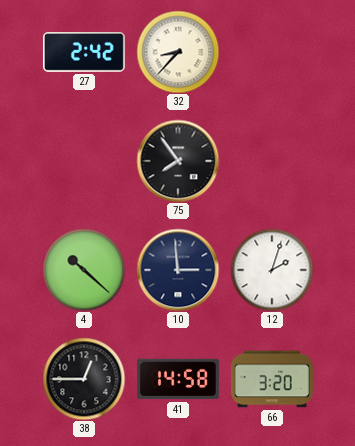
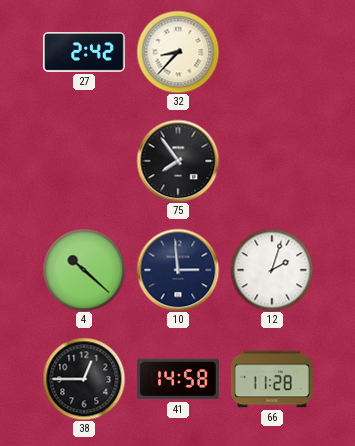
66: 3:20 -> 11:28
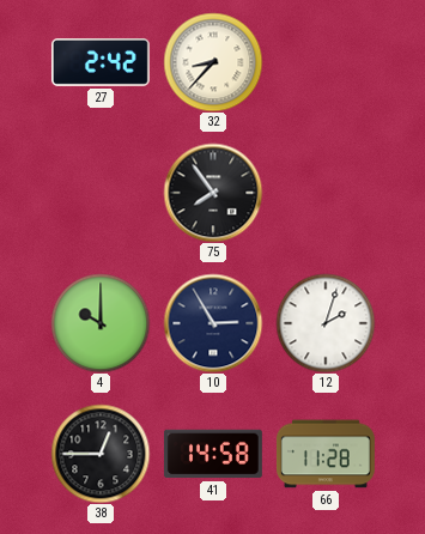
4: 10:22 -> 10:00
10: 2:59 -> 2:55
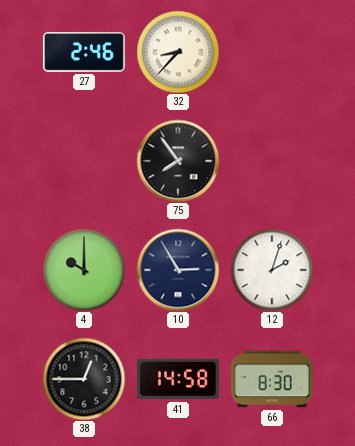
27: 2:42 -> 2:46
66: 11:28 -> 8:30
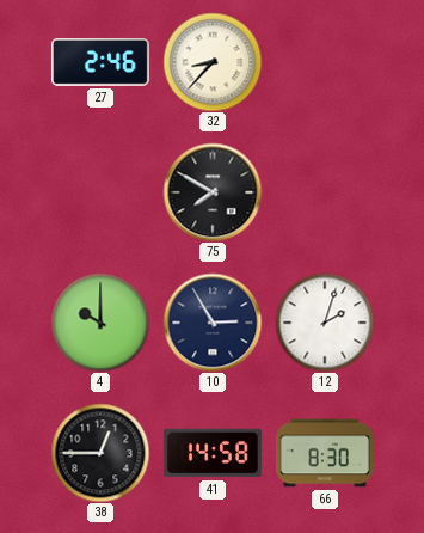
75: 7:54 -> 7:50
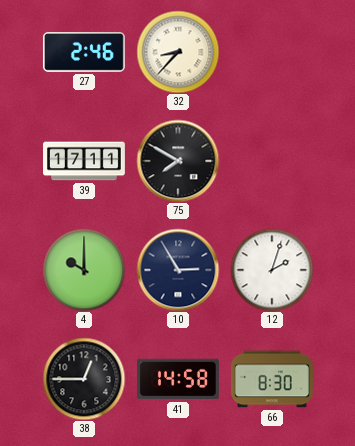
39: none -> 17:11
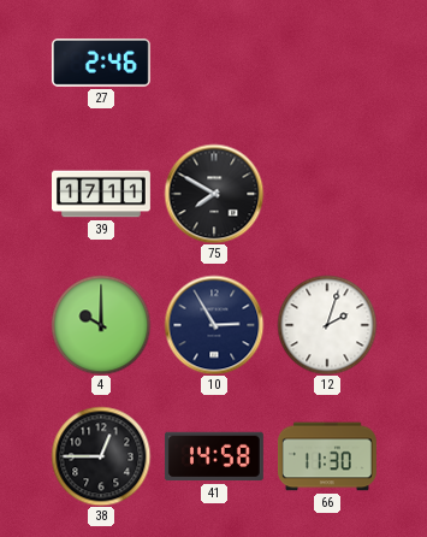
32: 8:37 -> none
66: 8:30 -> 11:30
